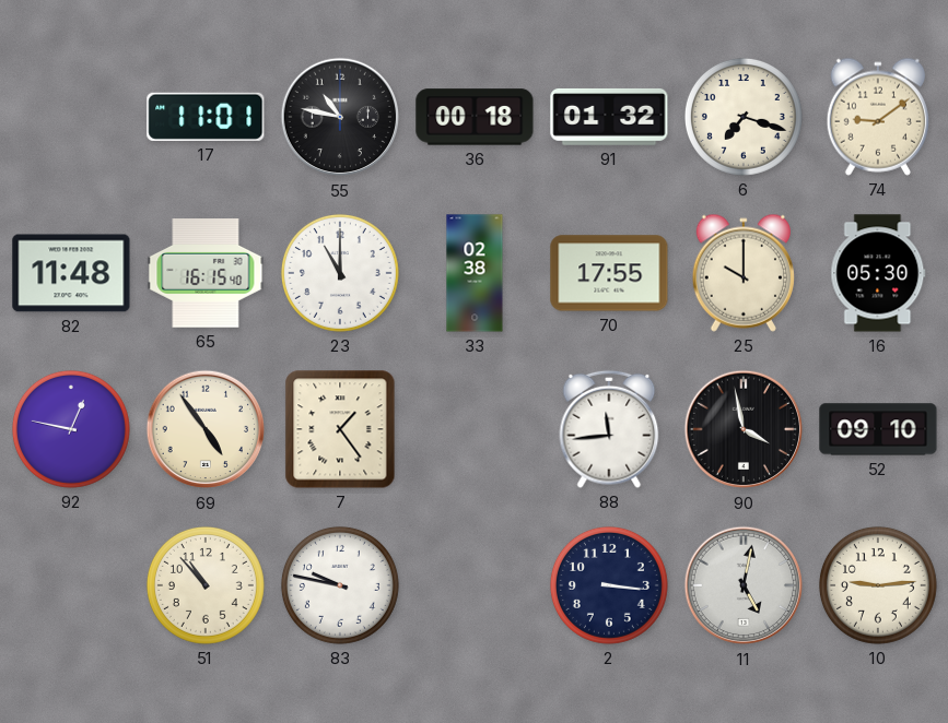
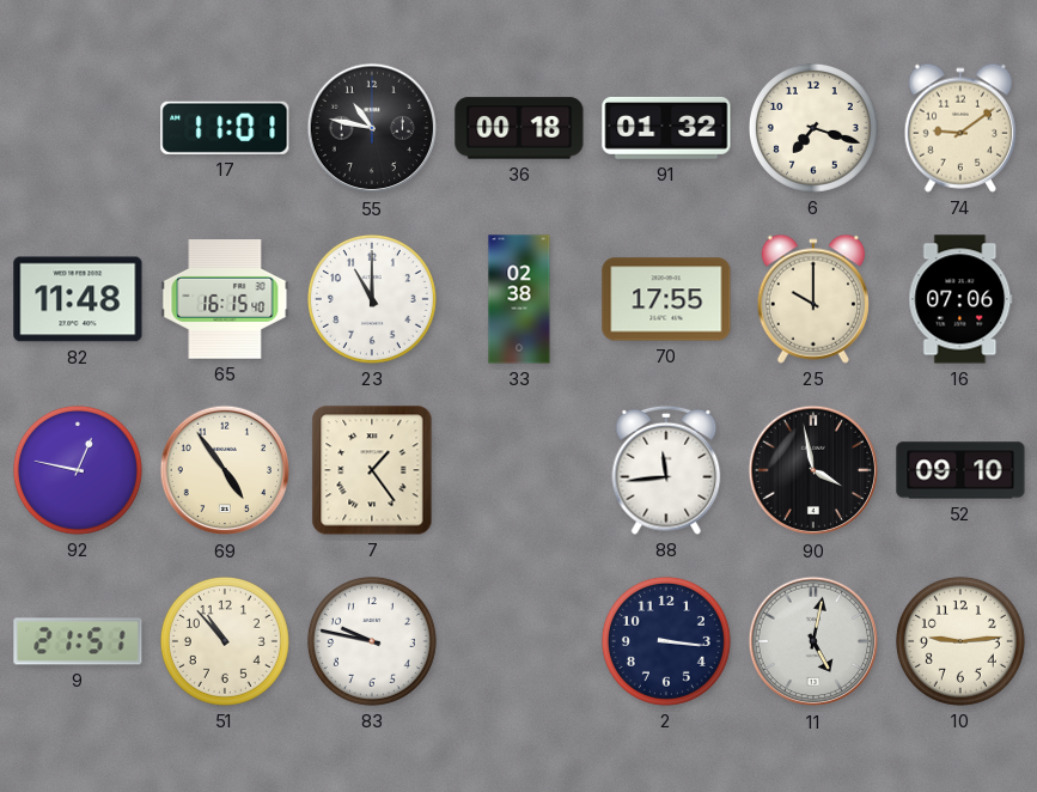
16: 05:30 -> 07:06
9: none -> 21:51
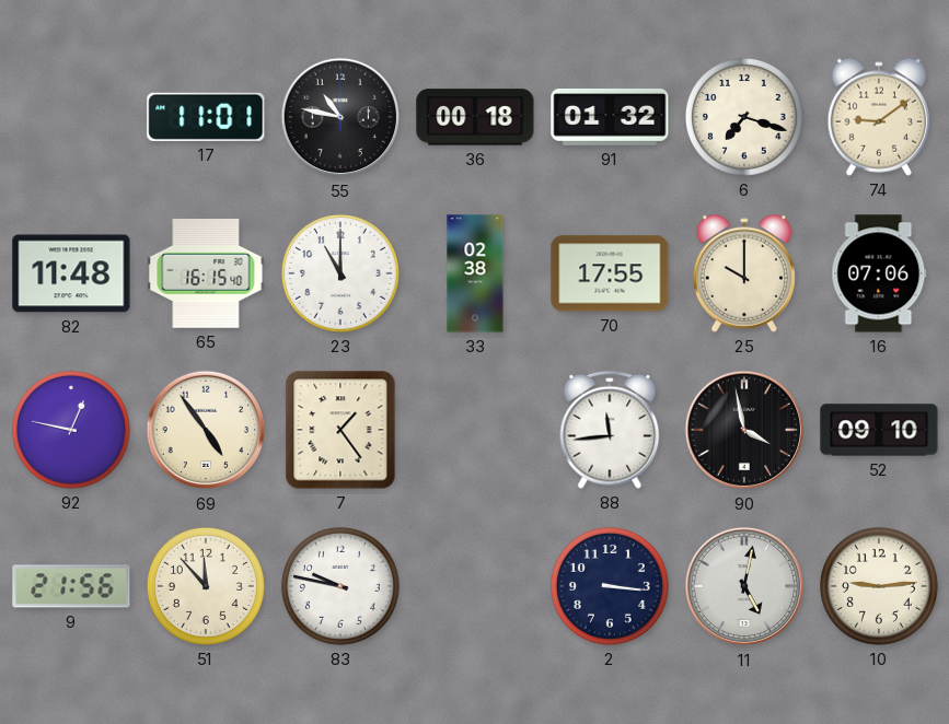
9: 21:51 -> 21:56
51: 10:53 -> 11:53
